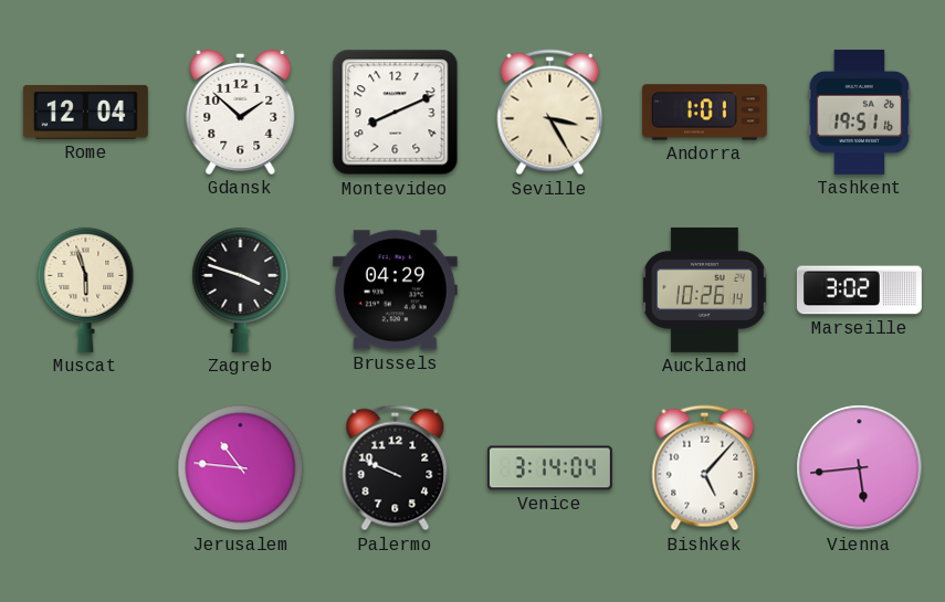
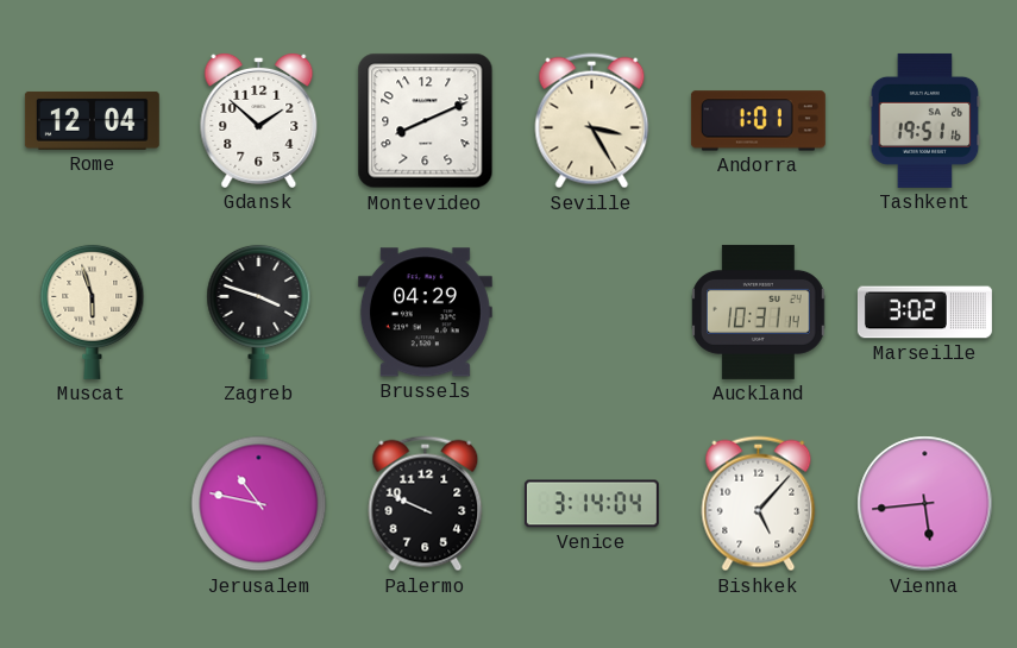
Auckland: 10:26 -> 10:31
Jerusalem: 10:46 -> 10:47
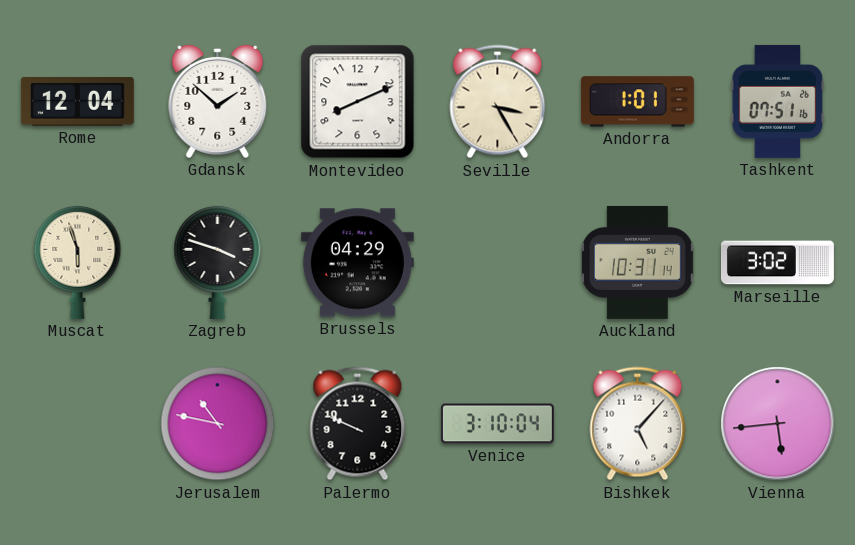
Tashkent: 19:51 -> 07:51
Venice: 3:14 -> 3:10
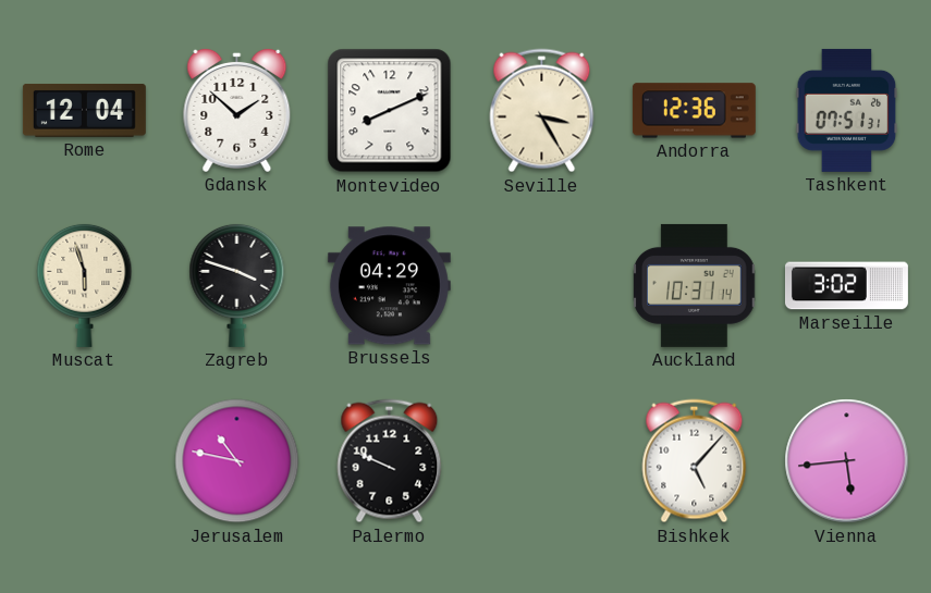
Andorra: 1:01 -> 12:36
Tashkent: 07:51:16 -> 07:51:31
Venice: 3:10 -> none
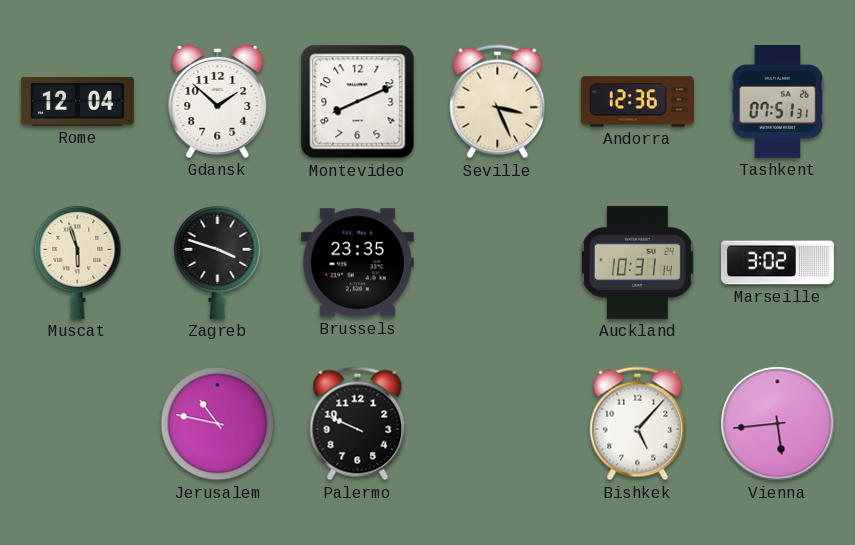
Seville: 3:25 -> 3:26
Brussels: 04:29 -> 23:35
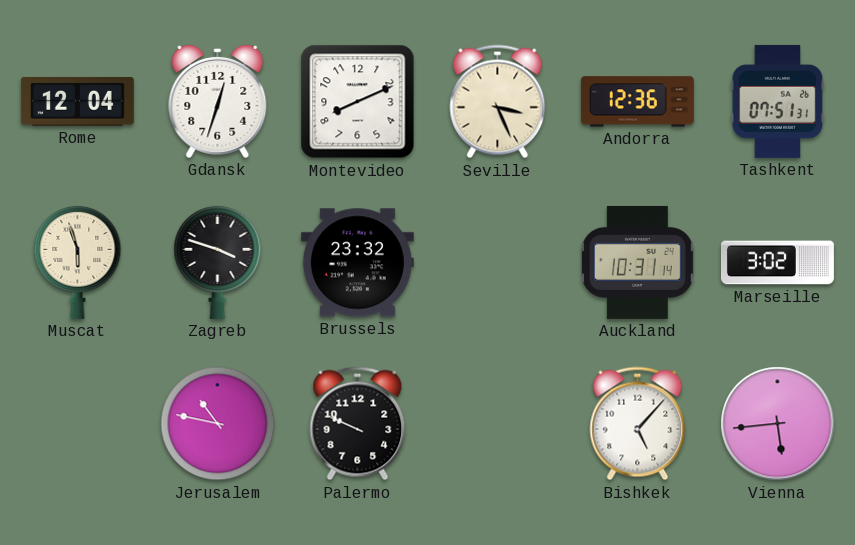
Gdansk: 1:52 -> 12:33
Brussels: 23:35 -> 23:32
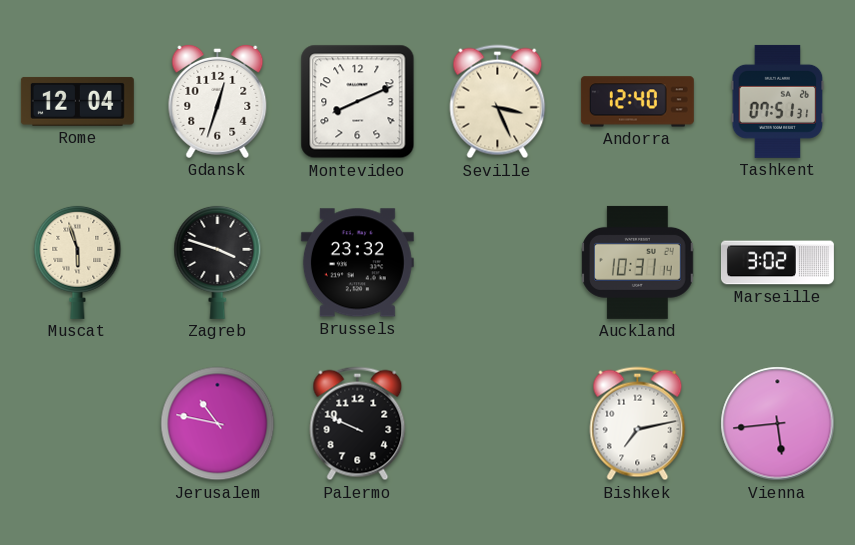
Andorra: 12:36 -> 12:40
Bishkek: 5:07 -> 7:13
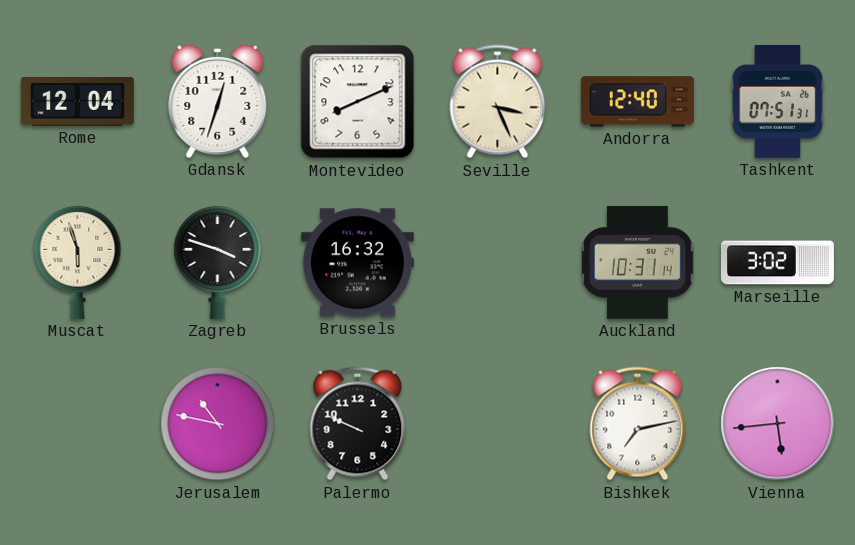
Brussels: 23:32 -> 16:32
